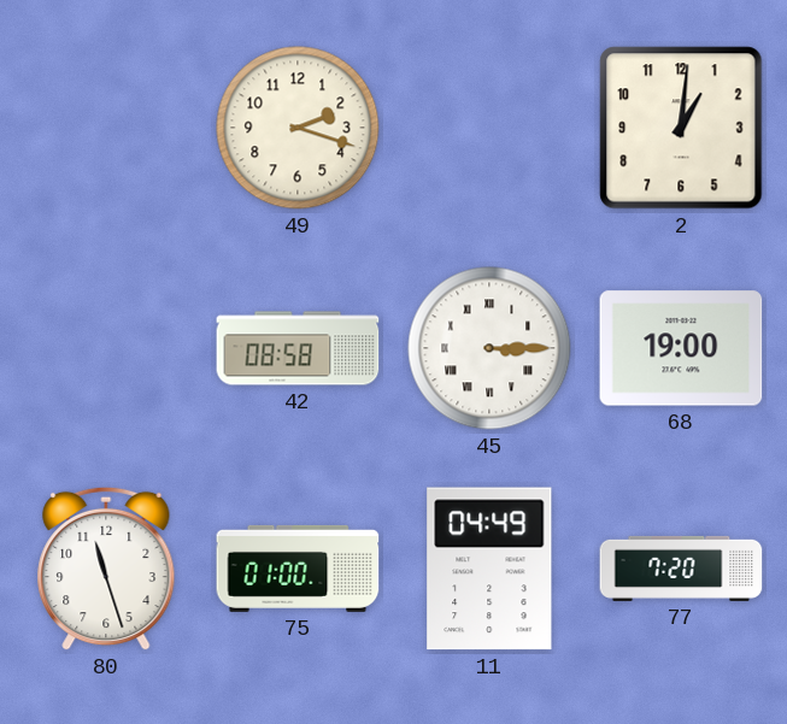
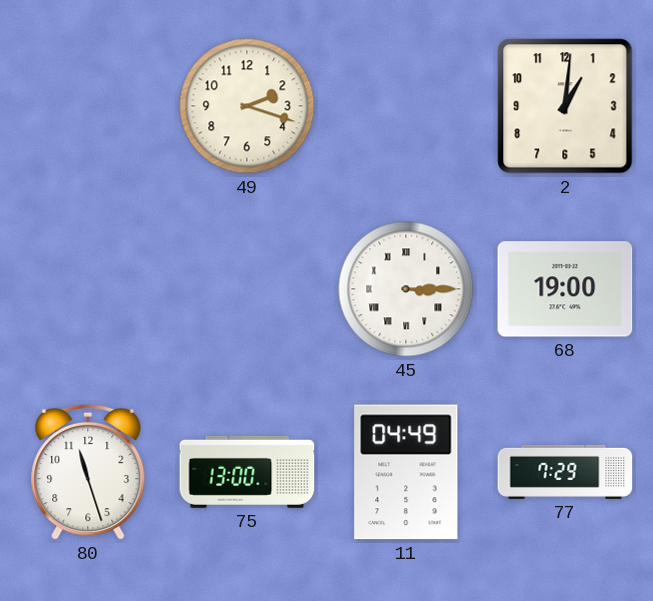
42: 08:58 -> none
75: 01:00 -> 13:00
77: 7:20 -> 7:29
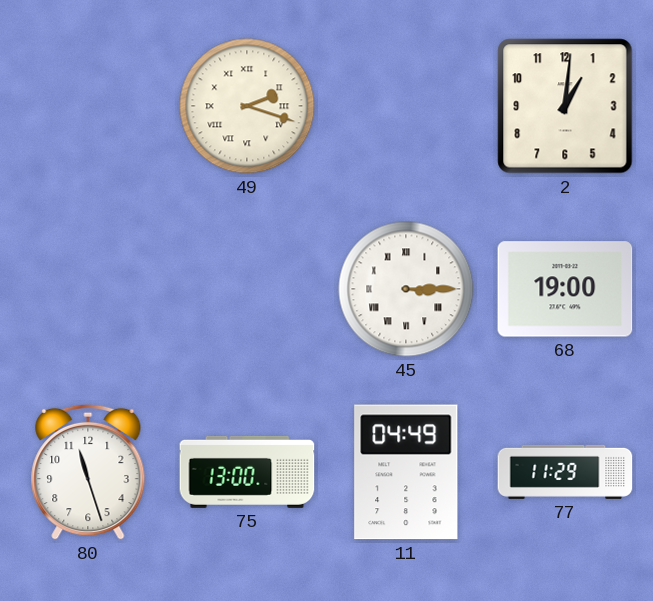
49 numerals: Arabic -> Roman
77: 7:29 -> 11:29
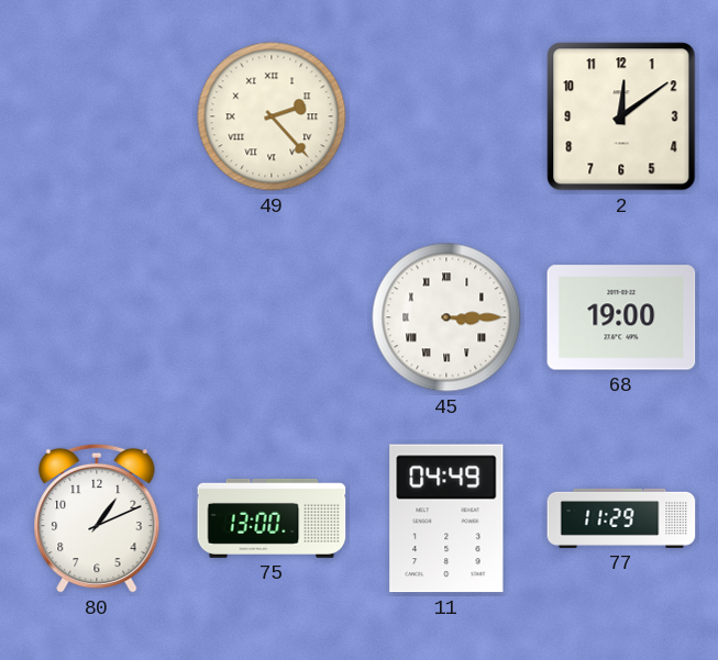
49: 2:18 -> 2:23
2: 1:01 -> 12:09
80: 11:27 -> 1:11
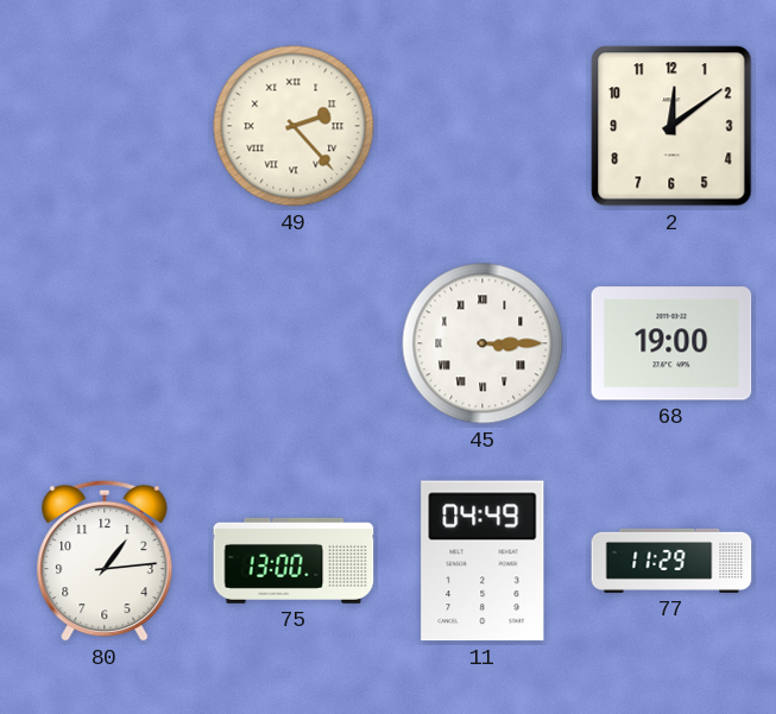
80: 1:11 -> 1:14
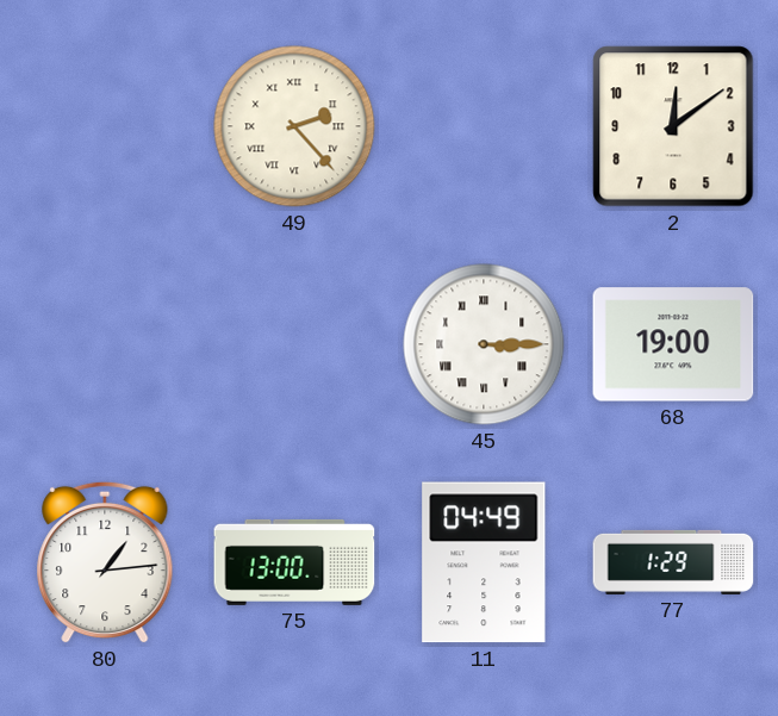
77: 11:29 -> 1:29
